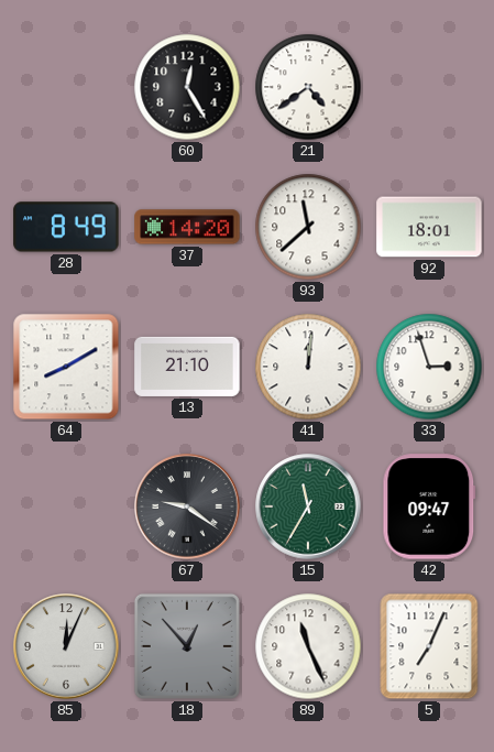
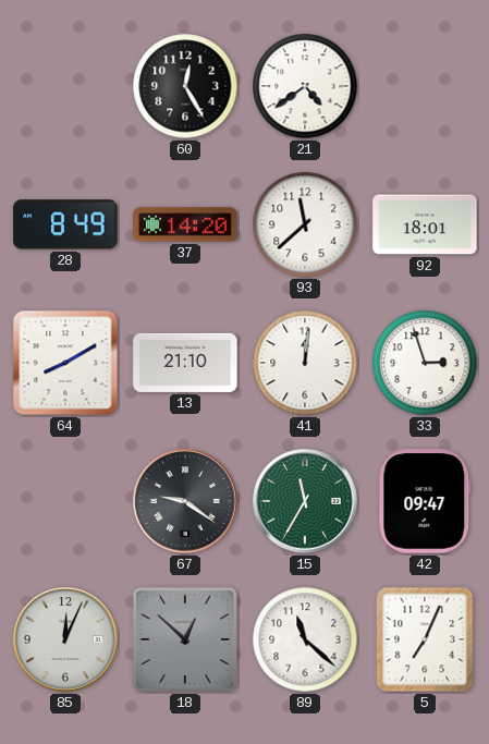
18: 12:53 -> 12:52
89: 11:26 -> 11:22
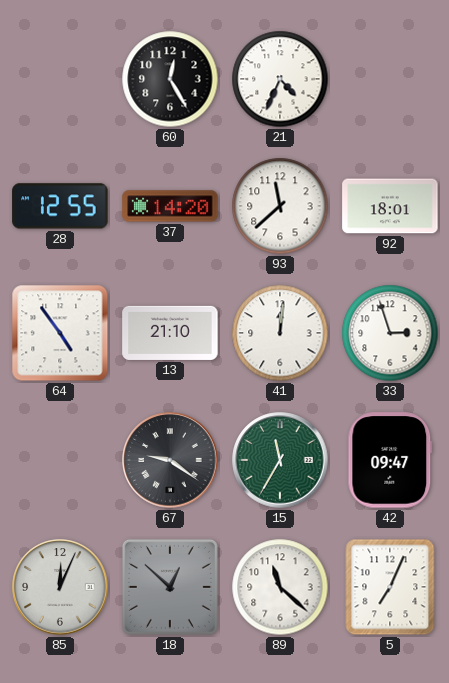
21: 4:39 -> 4:34
28: 8:49 -> 12:55
64: 8:10 -> 4:54
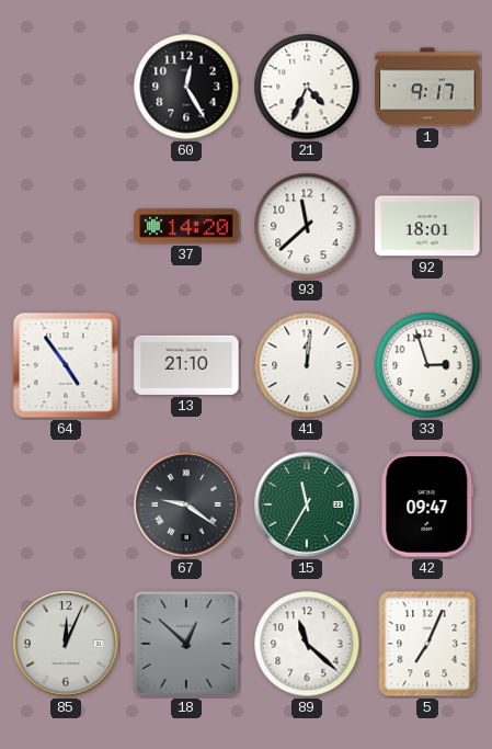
1: none -> 9:17
28: 12:55 -> none
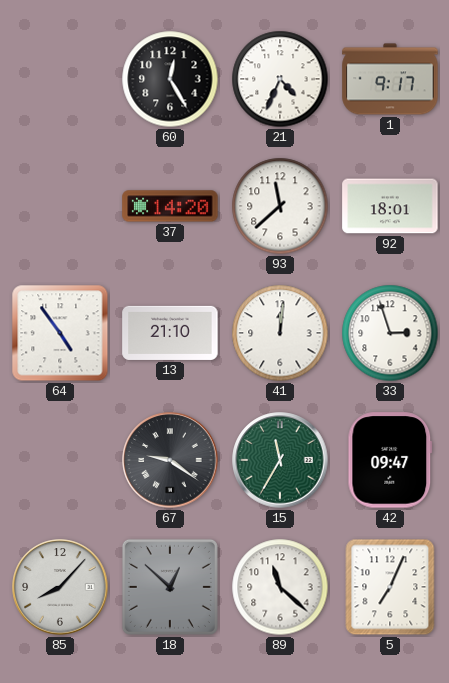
85: 12:04 -> 8:07
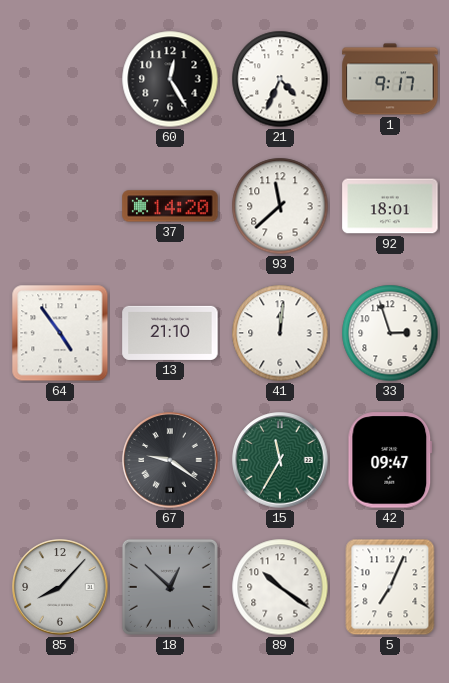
89: 11:22 -> 10:21
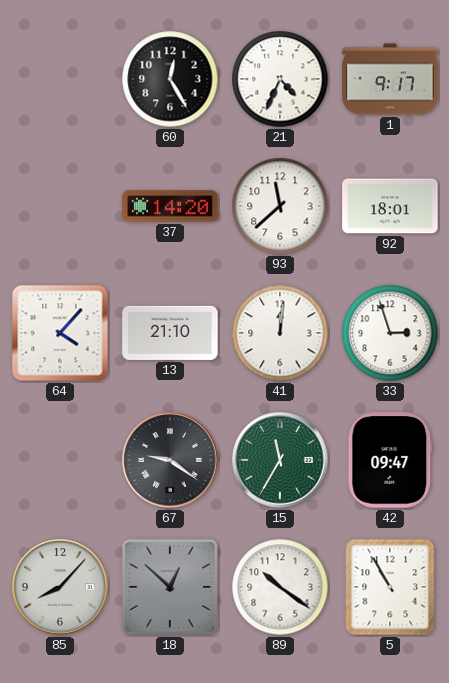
64: 4:54 -> 4:07
5: 7:04 -> 10:55
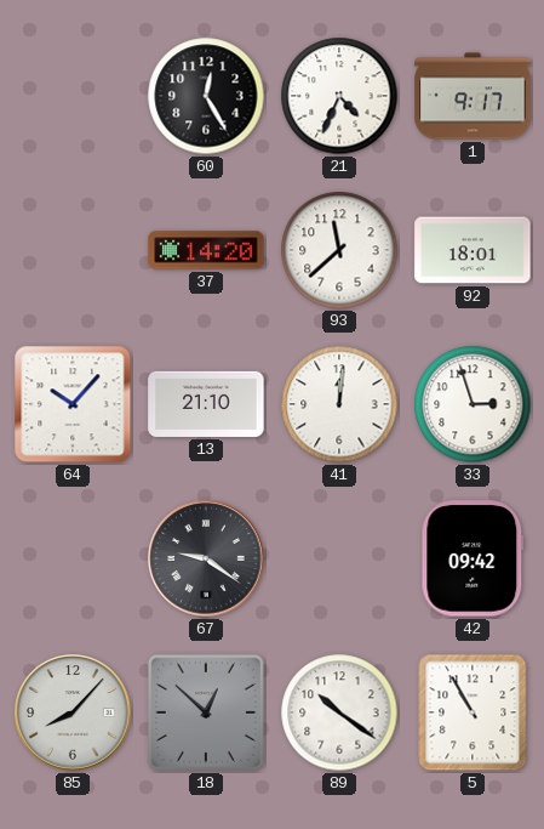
64: 4:07 -> 10:07
15: 11:35 -> none
42: 09:47 -> 09:42
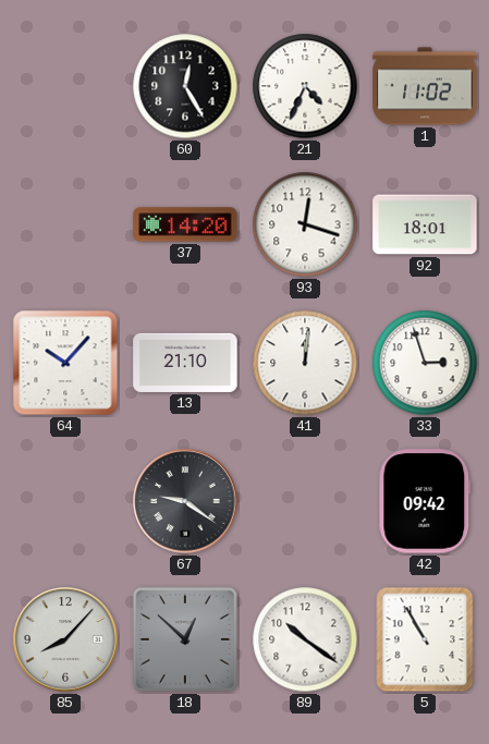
1: 9:17 -> 11:02
93: 11:38 -> 12:18
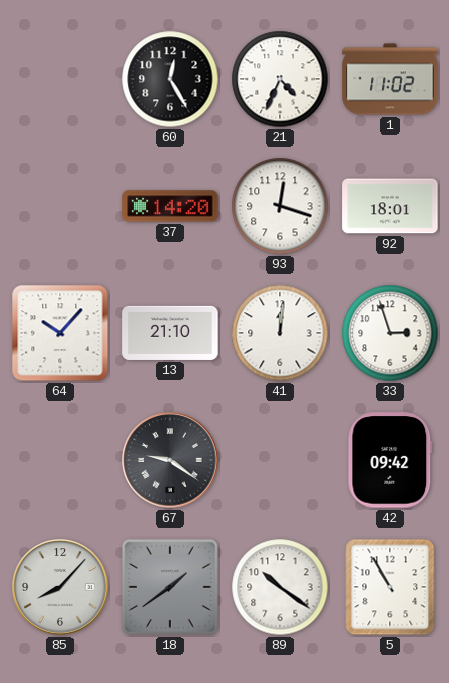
18: 12:52 -> 1:39
